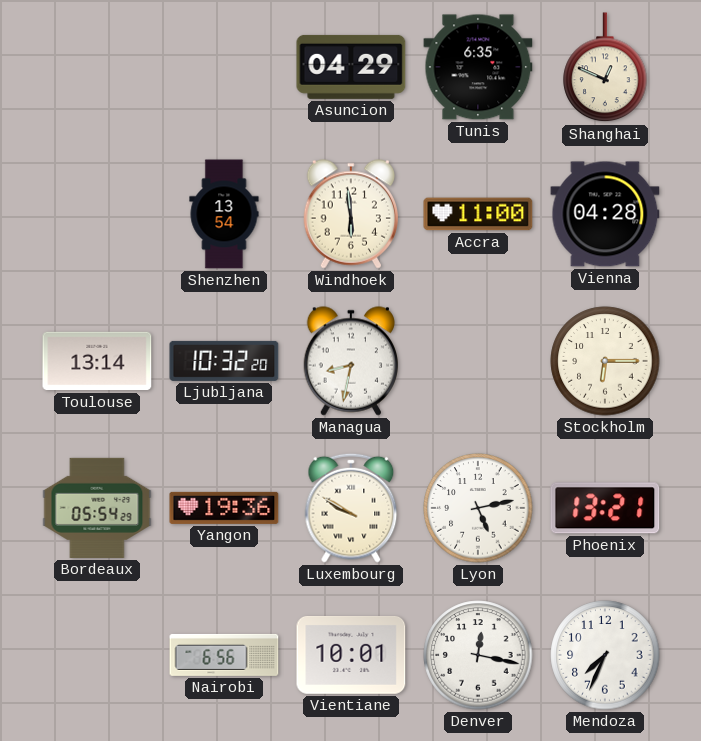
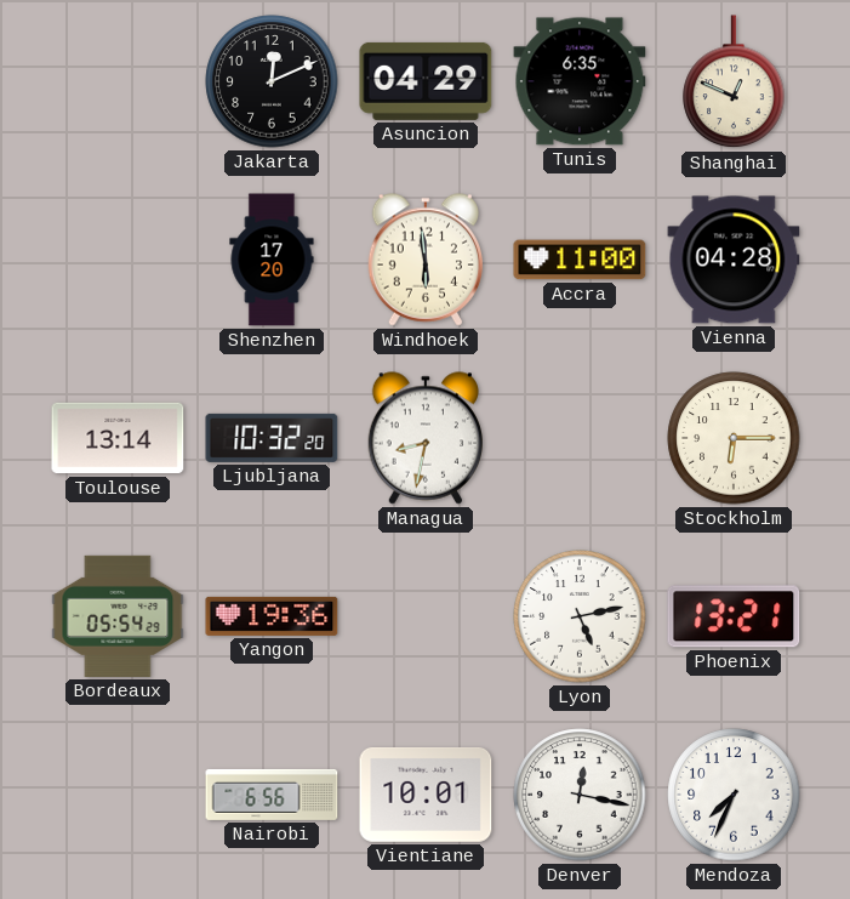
Jakarta: none -> 12:11
Shenzhen: 13:54 -> 17:20
Luxembourg: 9:50 -> none
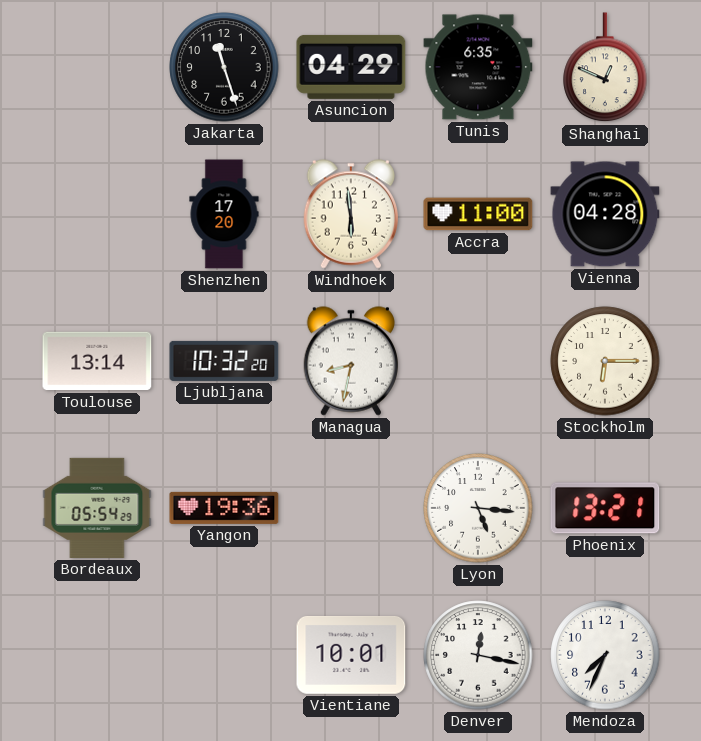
Jakarta: 12:11 -> 11:27
Lyon: 5:13 -> 5:16
Nairobi: 6:56 -> none
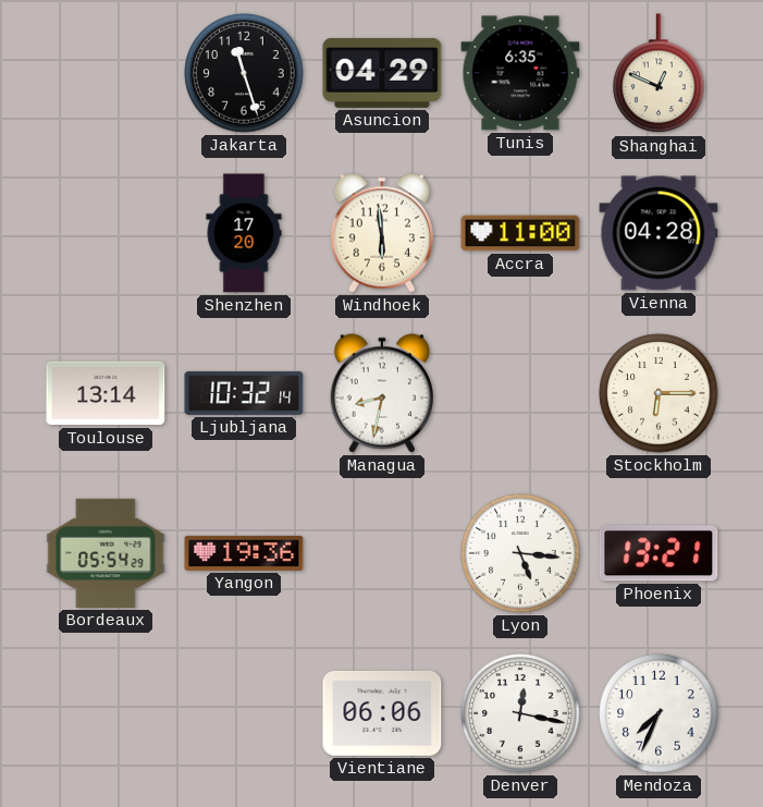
Ljubljana: 10:32:20 -> 10:32:14
Vientiane: 10:01 -> 06:06
